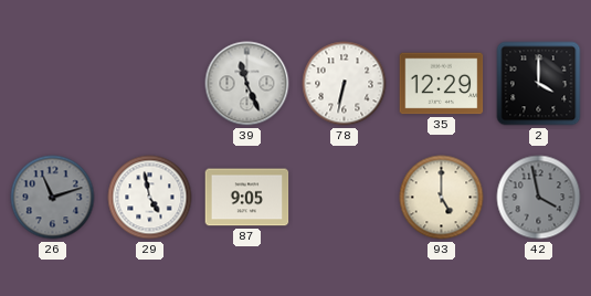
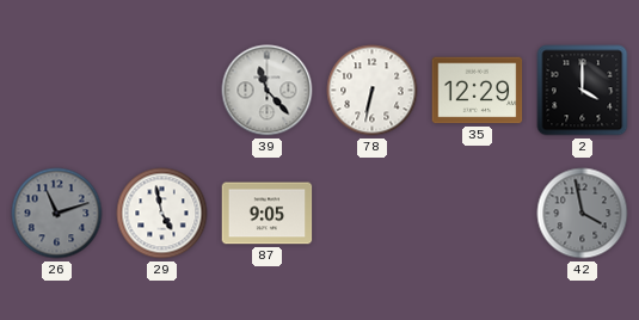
39: 11:26 -> 11:23
93: 5:00 -> none
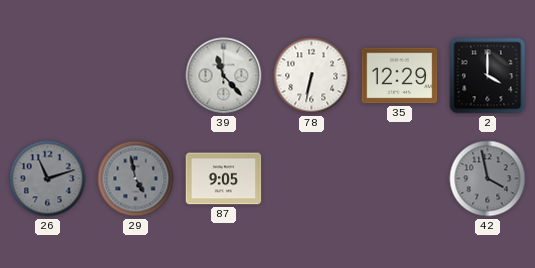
29 dial: white -> grey
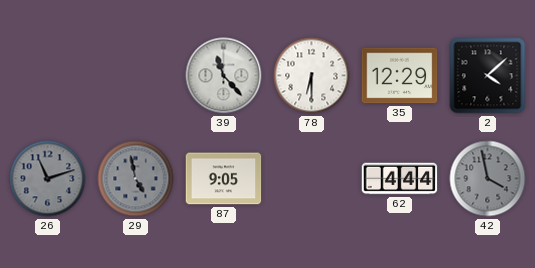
78: 6:32 -> 6:30
2: 4:00 -> 4:08
62: none -> 4:44
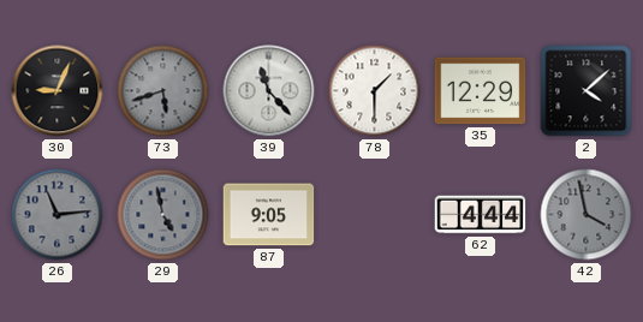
30: none -> 9:04
73: none -> 5:42
78: 6:30 -> 1:30
26: 11:12 -> 11:14
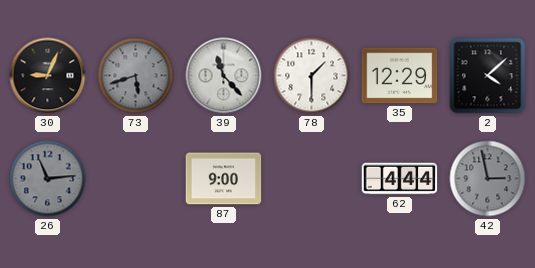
29: 4:58 -> none
87: 9:05 -> 9:00
42: 3:58 -> 2:58
